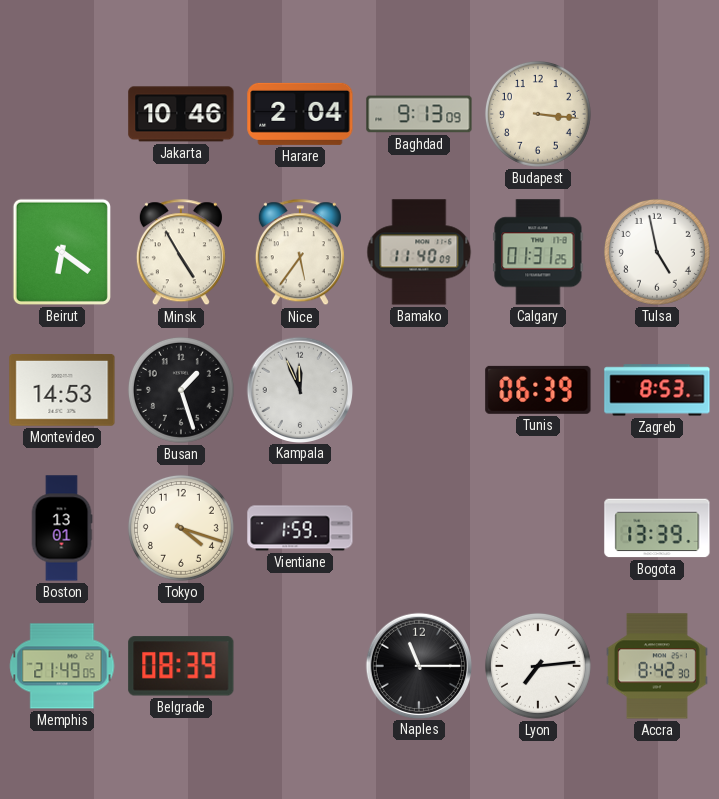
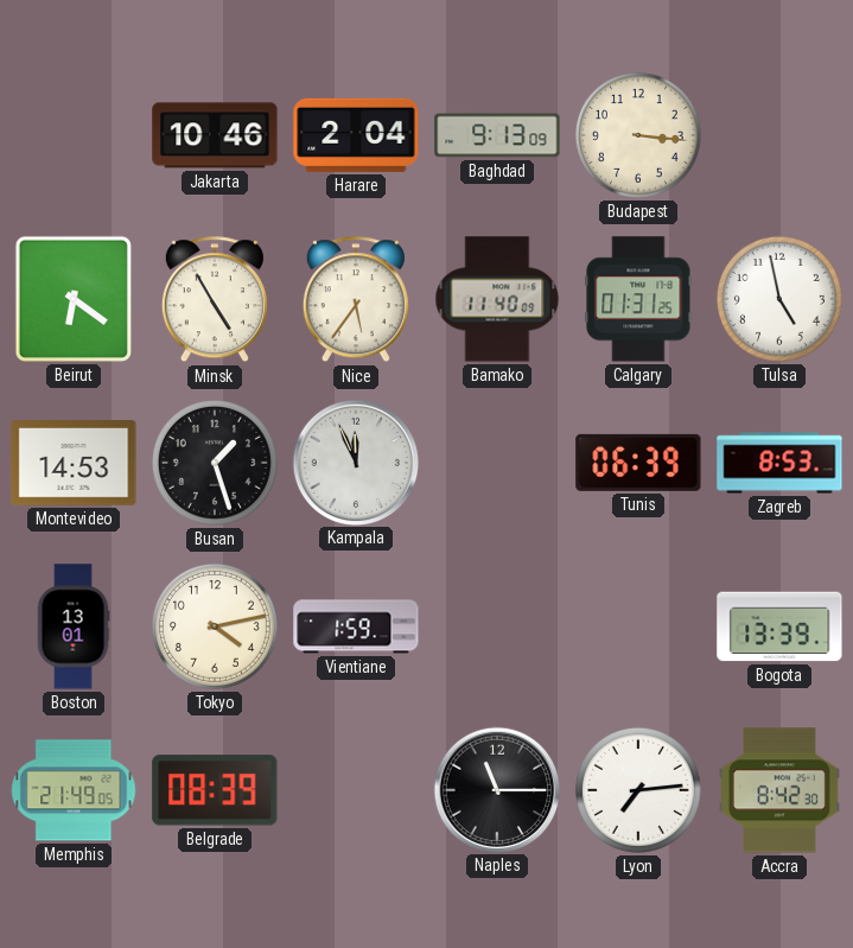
Tokyo: 4:18 -> 4:13
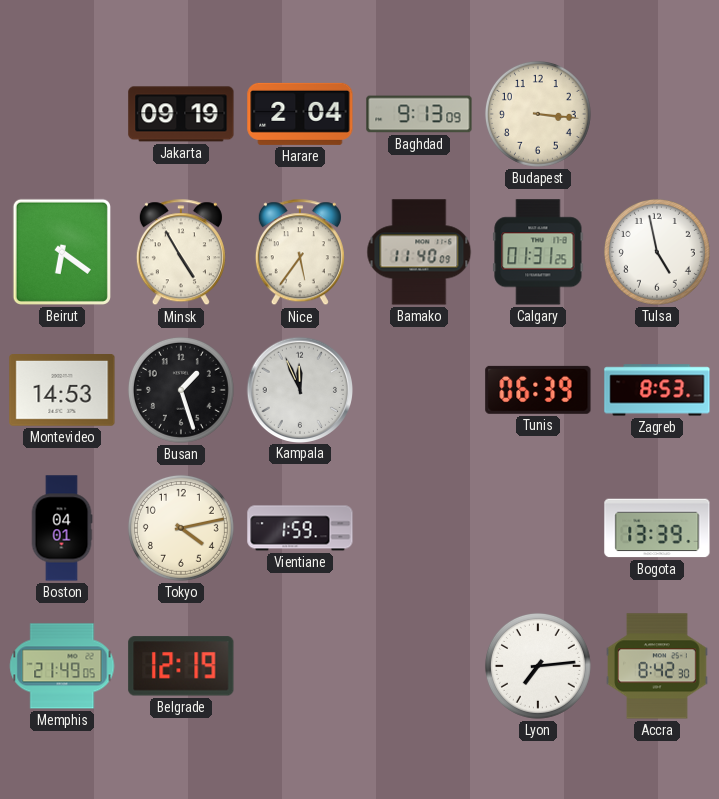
Jakarta: 10:46 -> 09:19
Boston: 13:01 -> 04:01
Belgrade: 08:39 -> 12:19
Naples: 11:15 -> none
